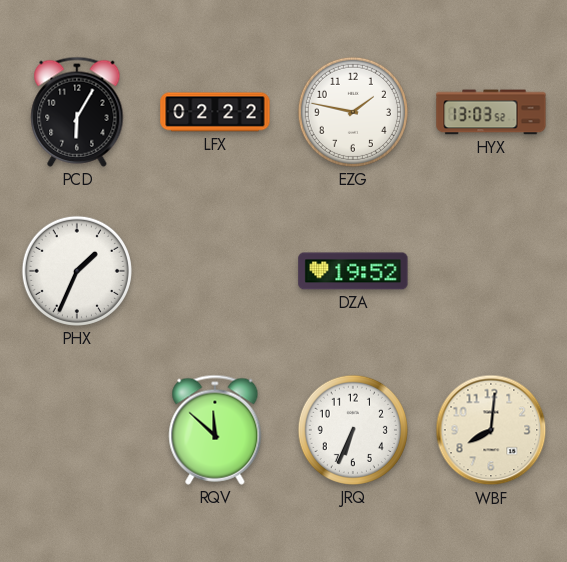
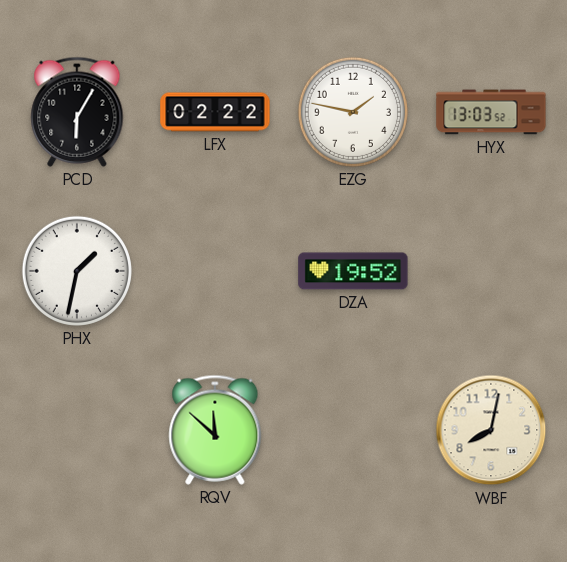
PHX: 1:34 -> 1:32
JRQ: 6:34 -> none
WBF: 8:01 -> 8:02
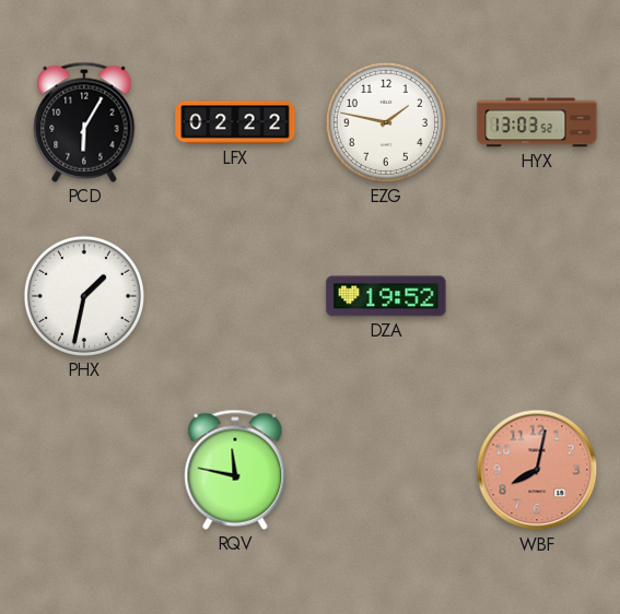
RQV: 11:52 -> 11:47
WBF dial: cream -> salmon
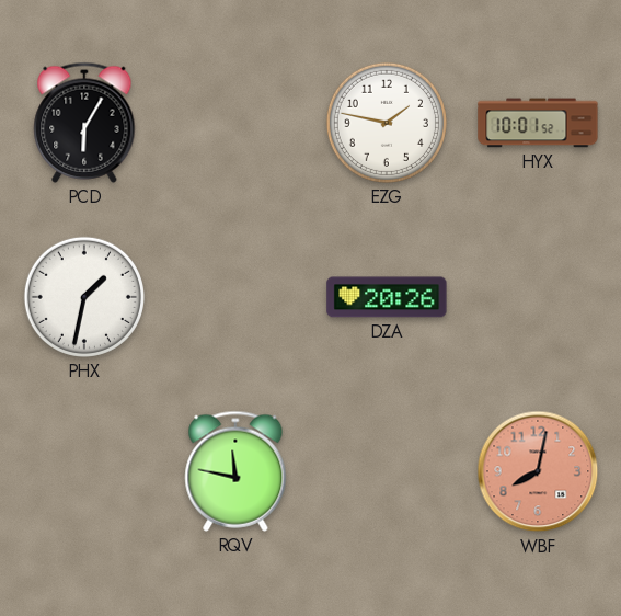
LFX: 02:22 -> none
HYX: 13:03 -> 10:01
DZA: 19:52 -> 20:26
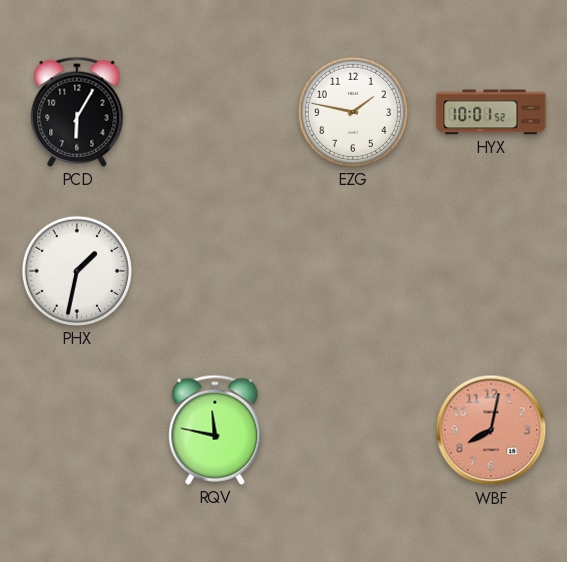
DZA: 20:26 -> none
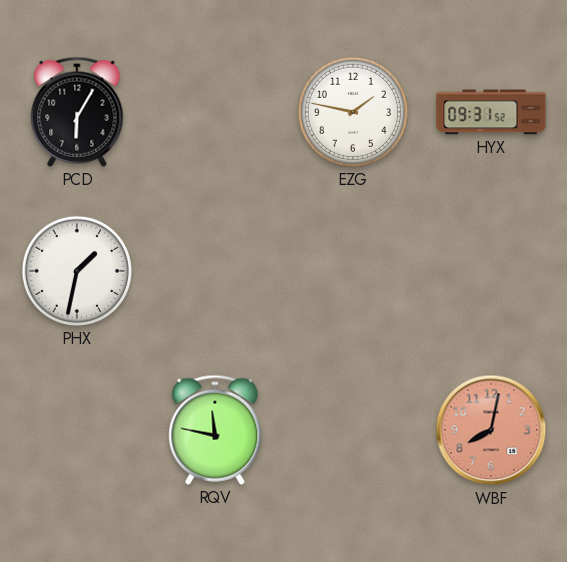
HYX: 10:01 -> 09:31
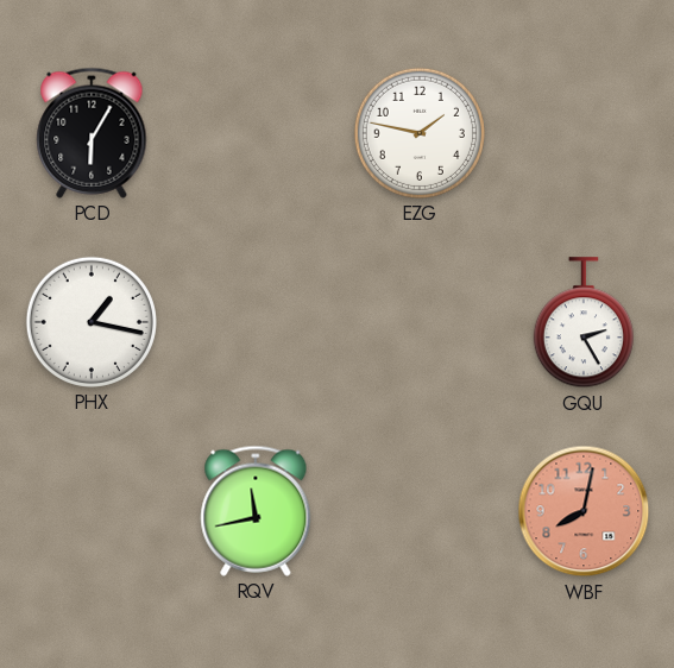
HYX: 09:31 -> none
PHX: 1:32 -> 1:17
GQU: none -> 2:25
RQV: 11:47 -> 11:43
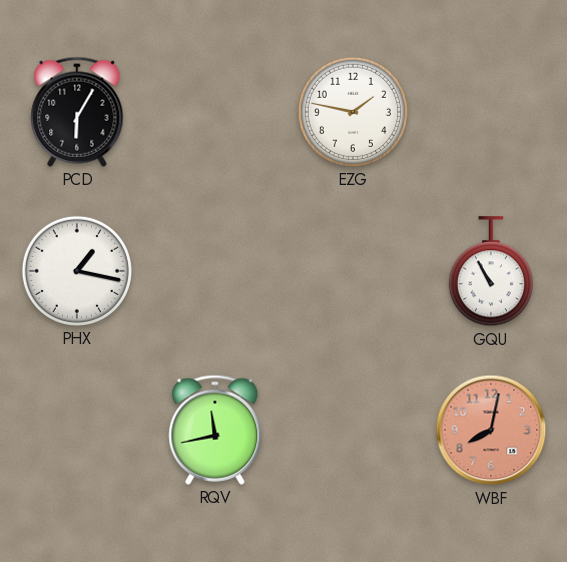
GQU: 2:25 -> 10:55
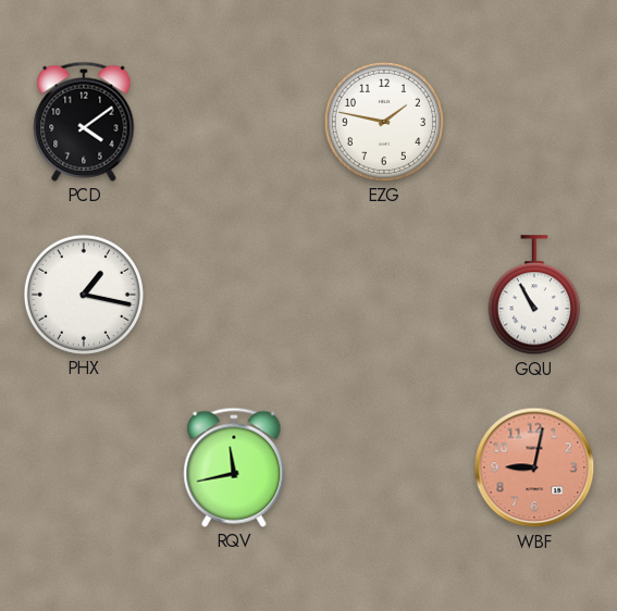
PCD: 6:05 -> 4:09
WBF: 8:02 -> 9:02
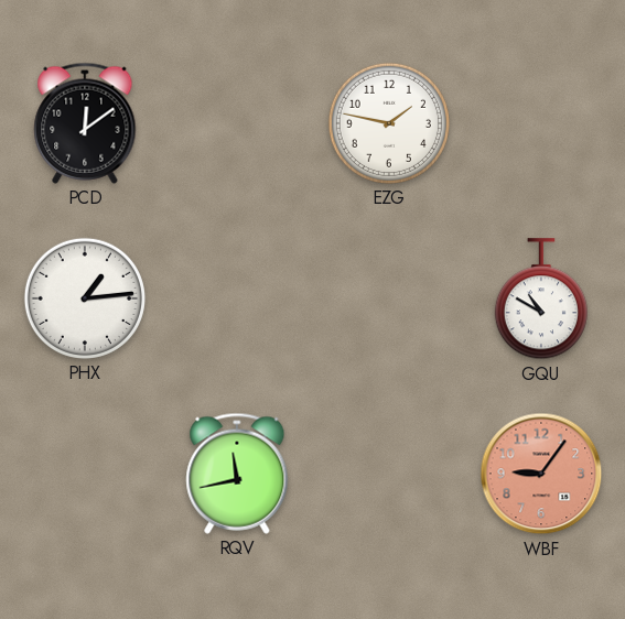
PCD: 4:09 -> 12:09
PHX: 1:17 -> 1:14
GQU: 10:55 -> 10:50
WBF: 9:02 -> 9:06
